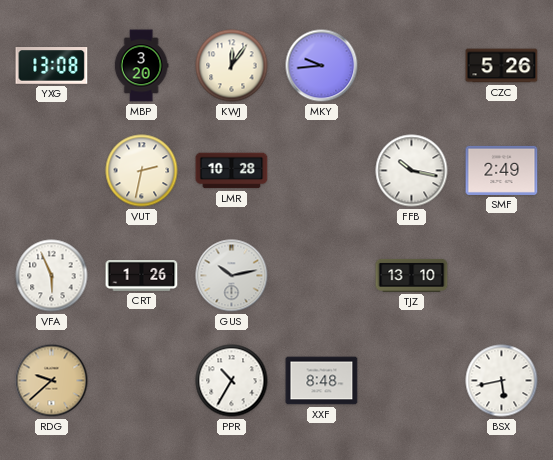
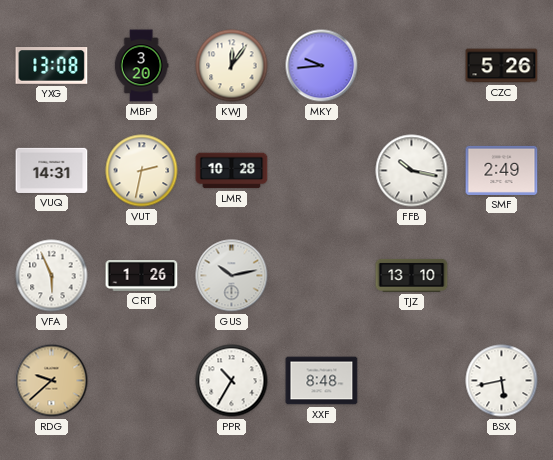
VUQ: none -> 14:31
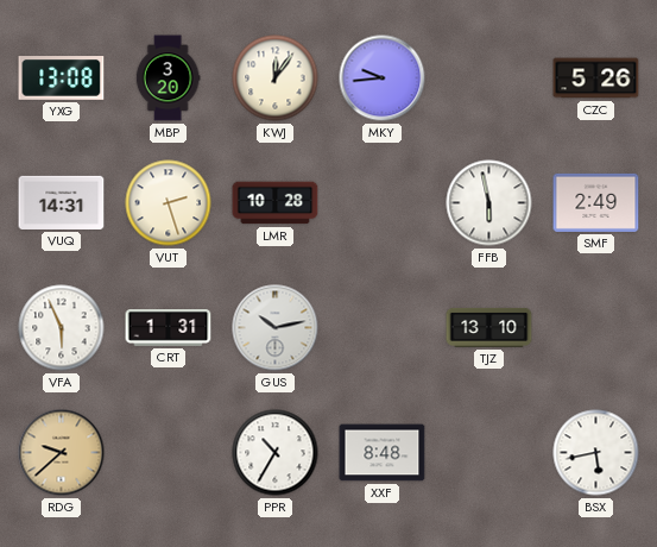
VUT: 2:32 -> 2:27
FFB: 10:17 -> 5:58
CRT: 1:26 -> 1:31
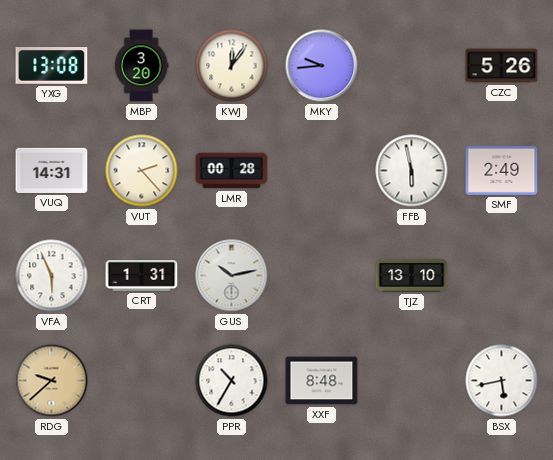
VUT: 2:27 -> 2:23
LMR: 10:28 -> 00:28
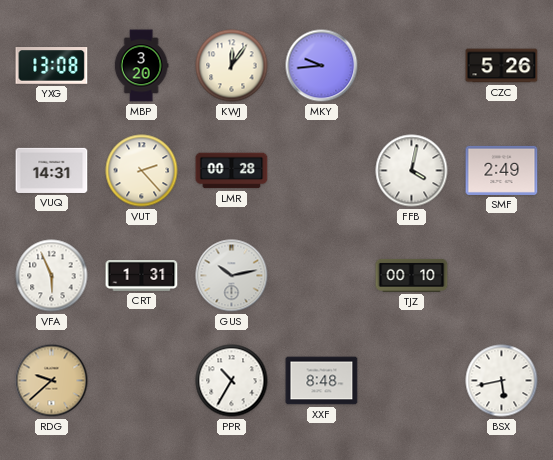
FFB: 5:58 -> 4:02
TJZ: 13:10 -> 00:10
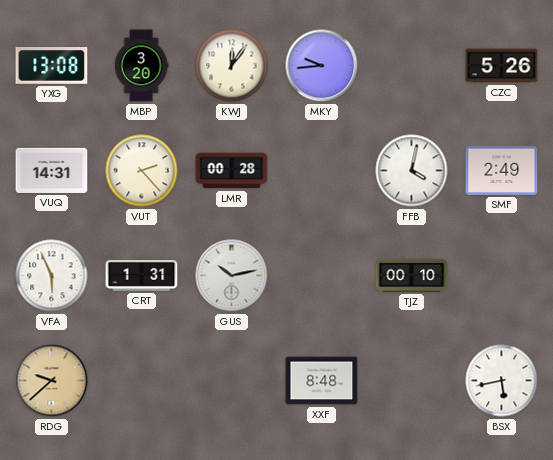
PPR: 10:35 -> none
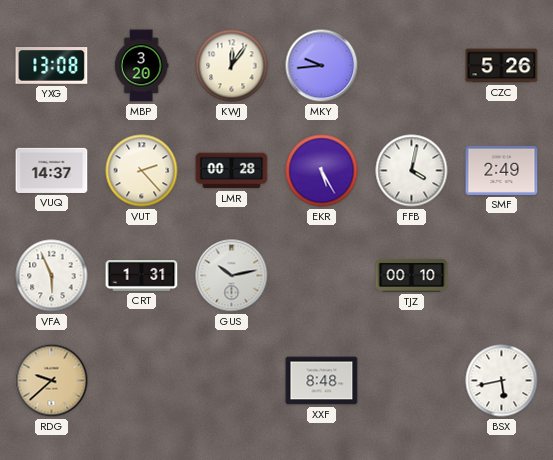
VUQ: 14:31 -> 14:37
EKR: none -> 5:25
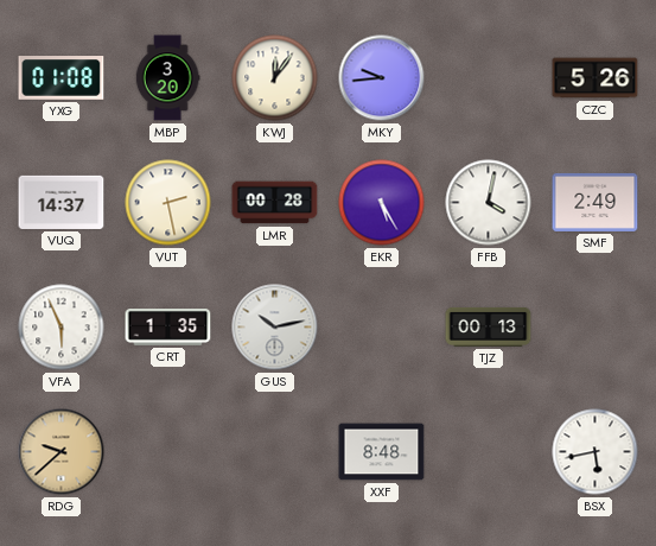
YXG: 13:08 -> 01:08
VUT: 2:23 -> 2:28
CRT: 1:31 -> 1:35
TJZ: 00:10 -> 00:13
